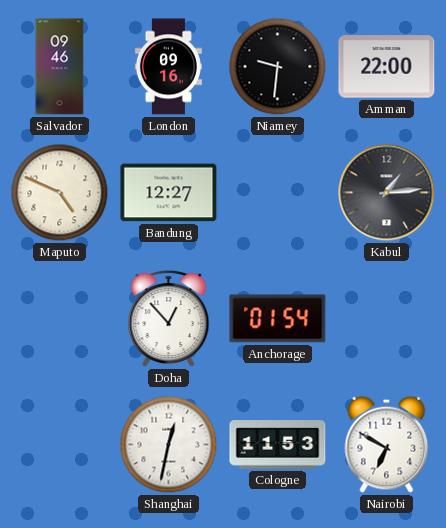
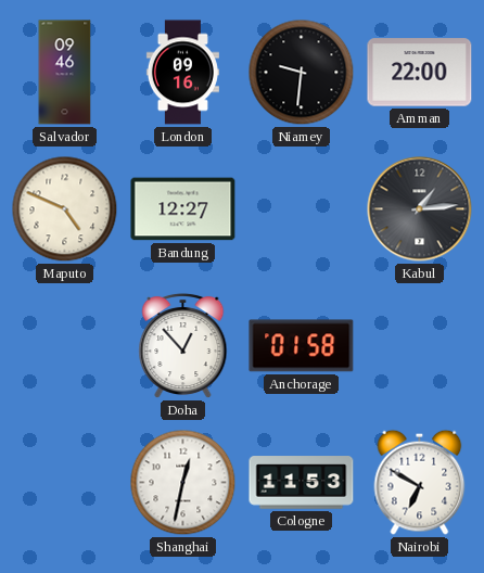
Anchorage: 01:54 -> 01:58
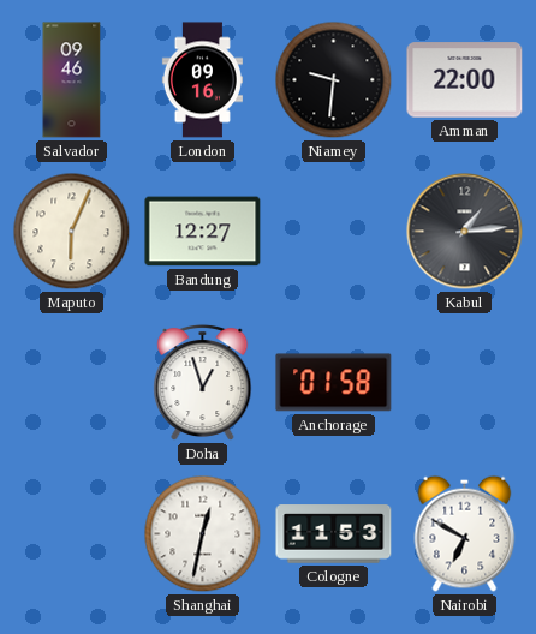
Maputo: 4:49 -> 6:04
Doha: 12:53 -> 12:57
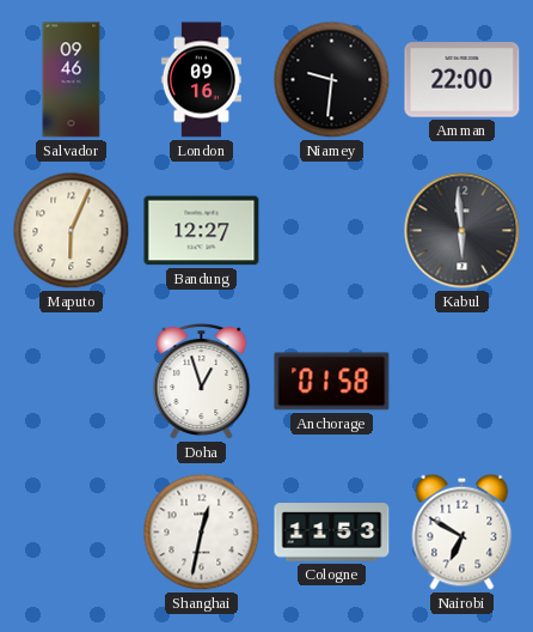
Kabul: 1:14 -> 5:59
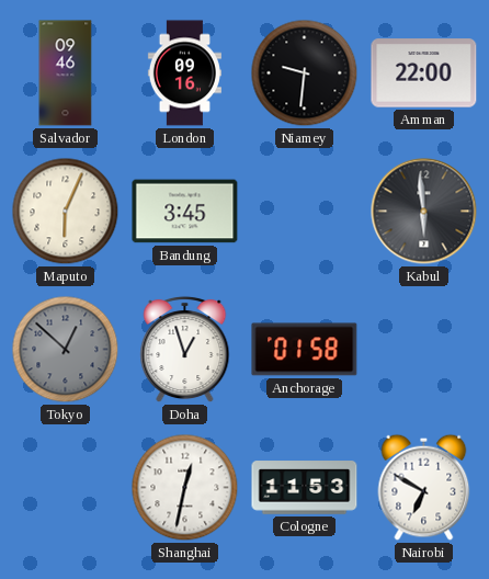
Bandung: 12:27 -> 3:45
Tokyo: none -> 12:52
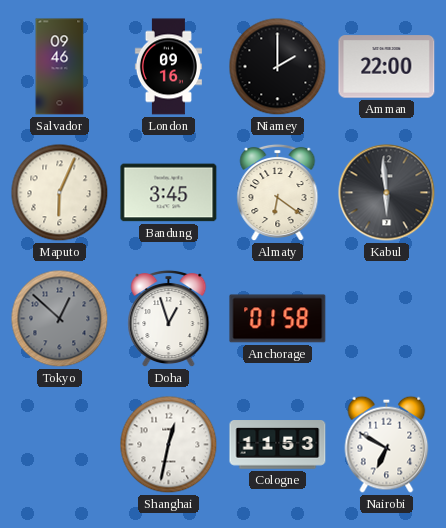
Niamey: 9:31 -> 2:00
Almaty: none -> 6:21
